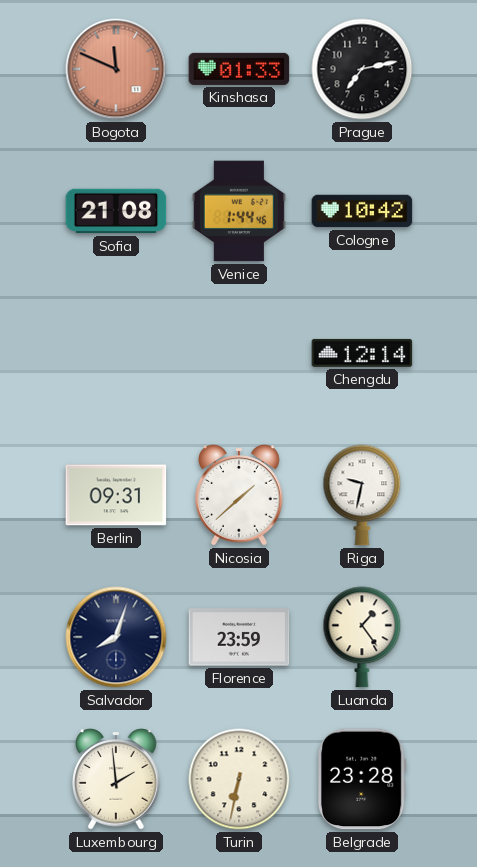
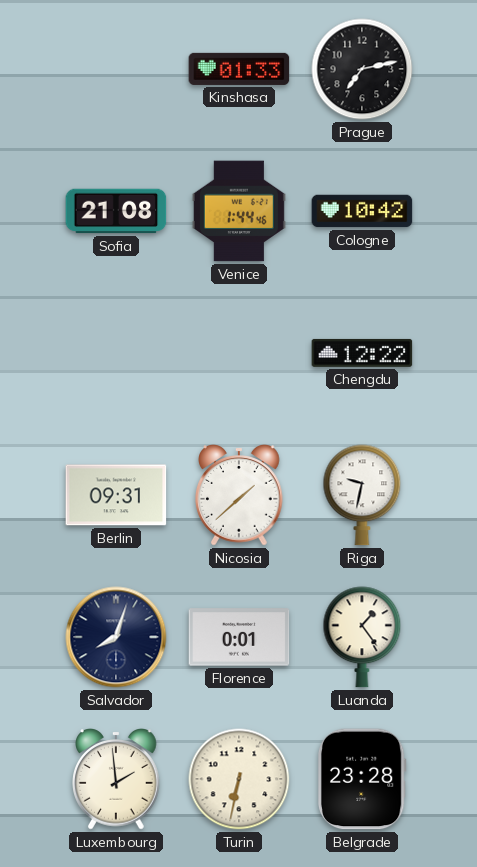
Bogota: 11:49 -> none
Chengdu: 12:14 -> 12:22
Florence: 23:59 -> 0:01
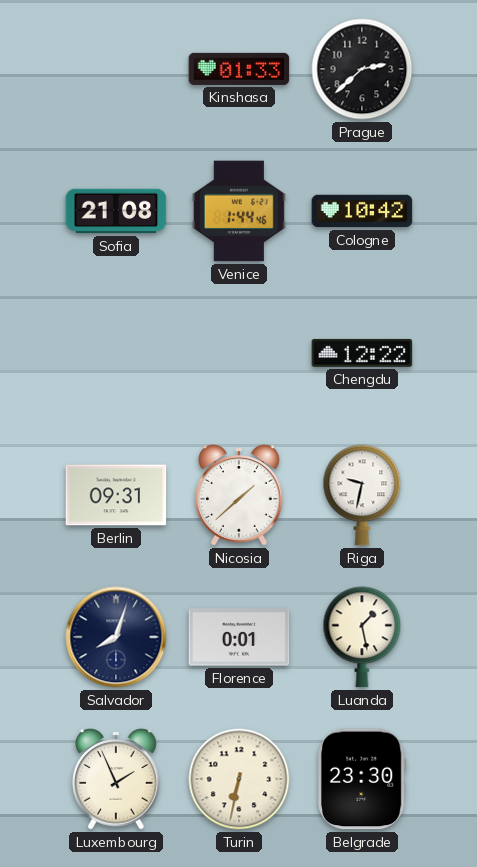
Prague: 7:13 -> 2:38
Luanda: 1:24 -> 1:28
Luxembourg: 1:59 -> 1:56
Belgrade: 23:28 -> 23:30
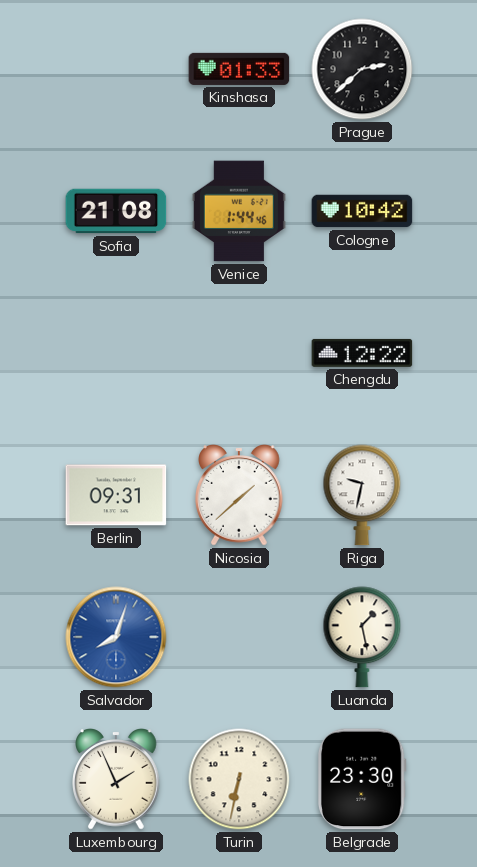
Salvador dial: navy -> blue
Florence: 0:01 -> none
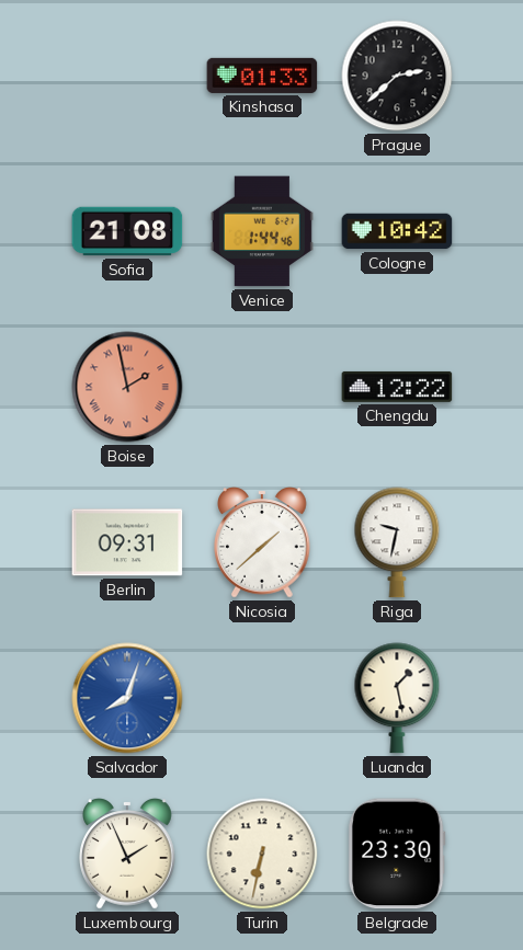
Boise: none -> 1:58
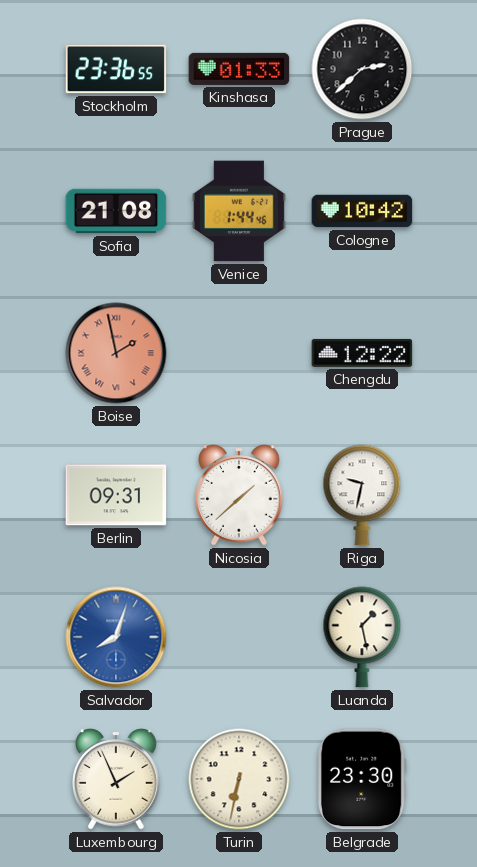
Stockholm: none -> 23:36
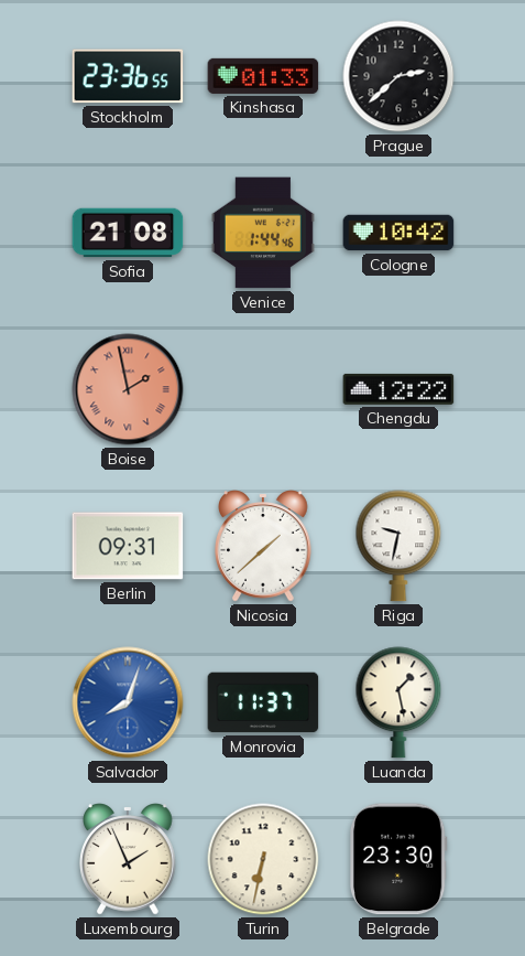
Monrovia: none -> 11:37
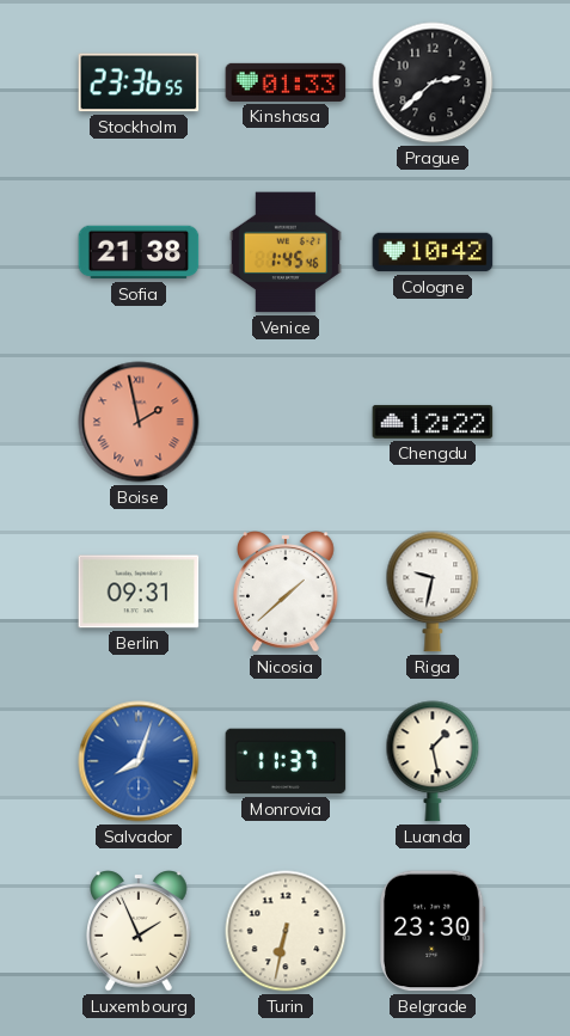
Sofia: 21:08 -> 21:38
Venice: 1:44 -> 1:45
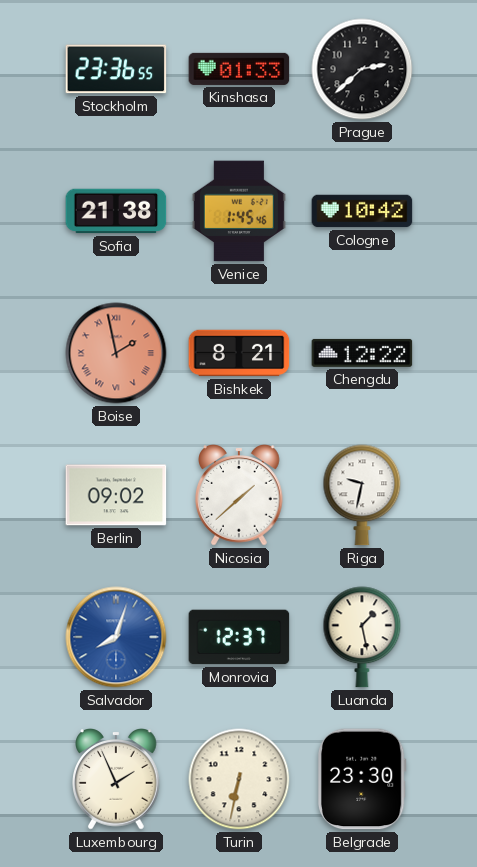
Bishkek: none -> 8:21
Berlin: 09:31 -> 09:02
Monrovia: 11:37 -> 12:37
